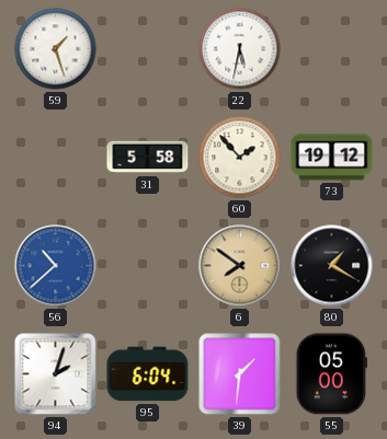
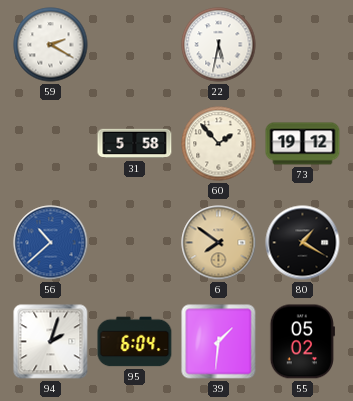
59: 1:27 -> 2:20
55: 05:00 -> 05:02
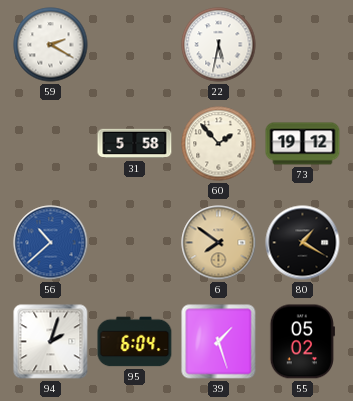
39: 1:31 -> 1:27
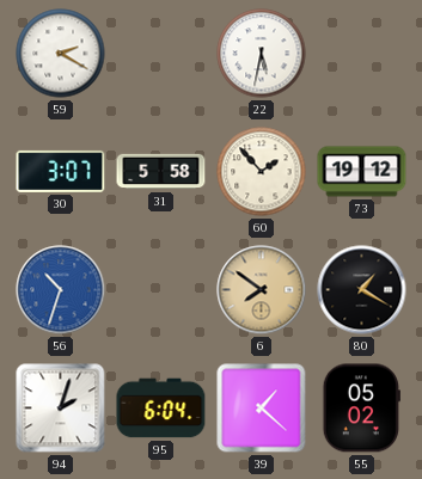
30: none -> 3:07
56: 10:38 -> 10:33
39: 1:27 -> 1:22
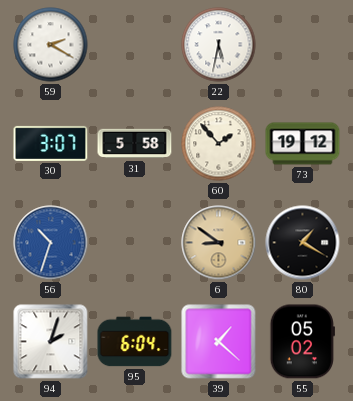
6: 7:51 -> 8:51
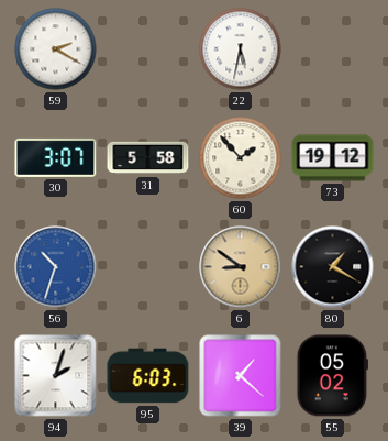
95: 6:04 -> 6:03
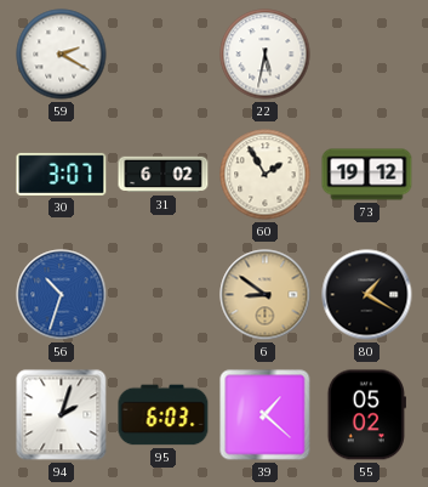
31: 5:58 -> 6:02
60: 1:53 -> 1:55
